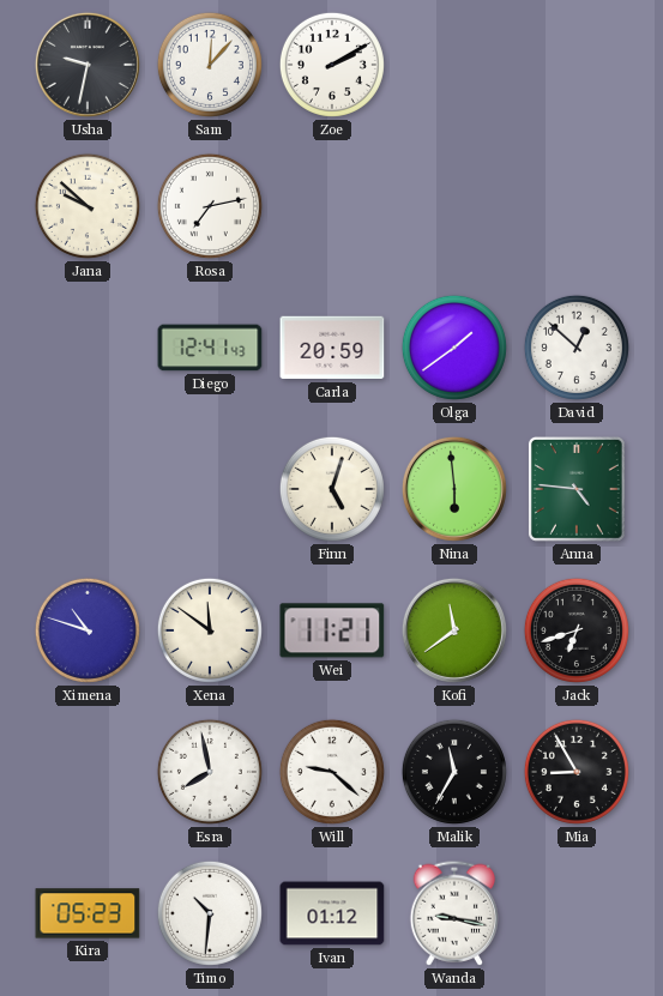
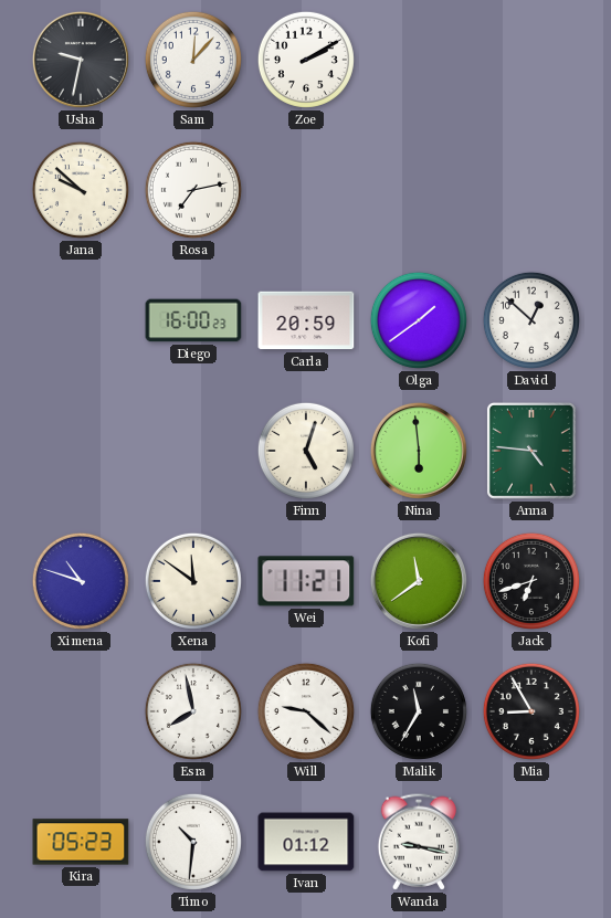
Diego: 12:41 -> 16:00
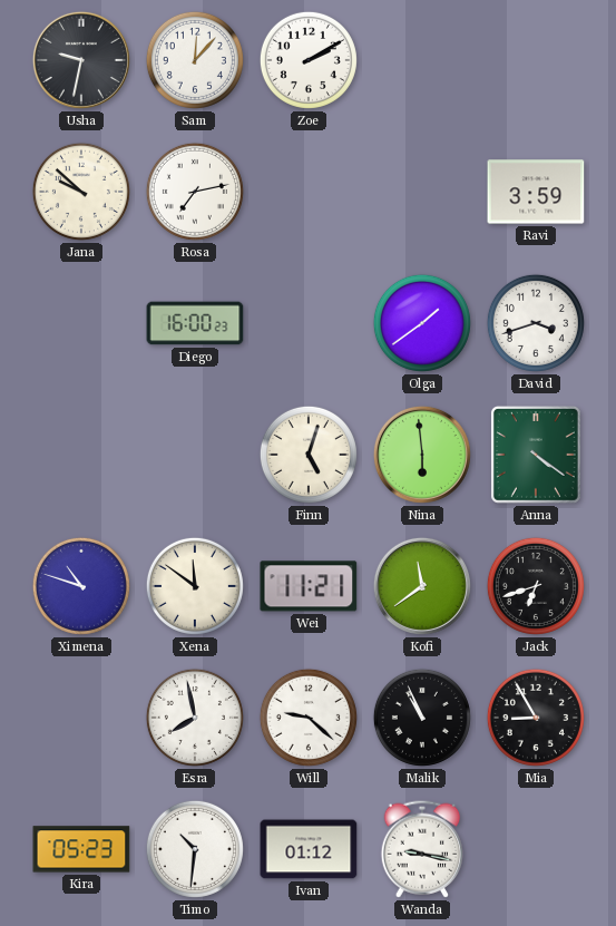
Ravi: none -> 3:59
Carla: 20:59 -> none
David: 12:52 -> 3:42
Anna: 4:46 -> 4:21
Malik: 11:35 -> 10:56
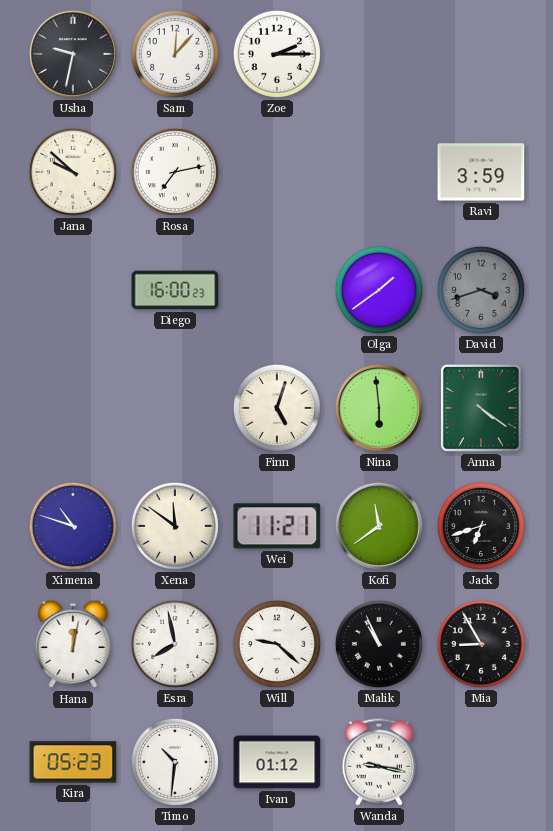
Zoe: 2:10 -> 2:15
David dial: white -> grey
Hana: none -> 12:02
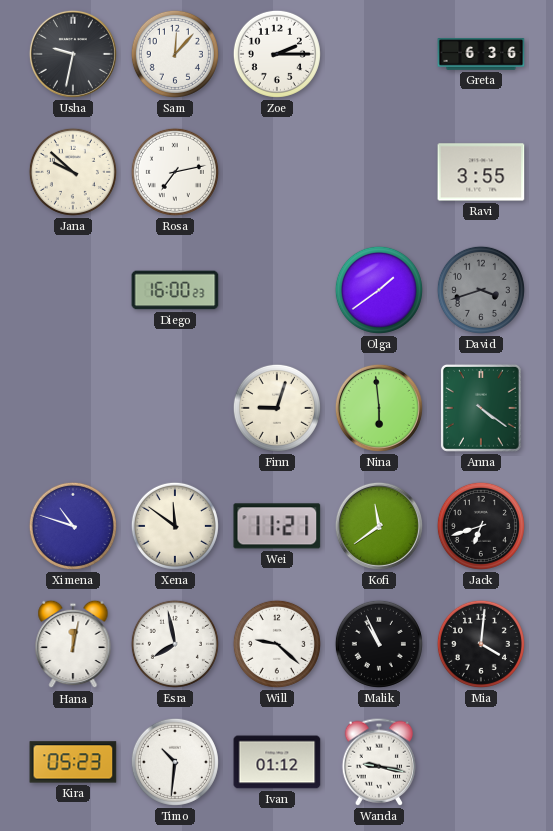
Greta: none -> 6:36
Ravi: 3:59 -> 3:55
Finn: 5:03 -> 9:03
Mia: 8:55 -> 4:01
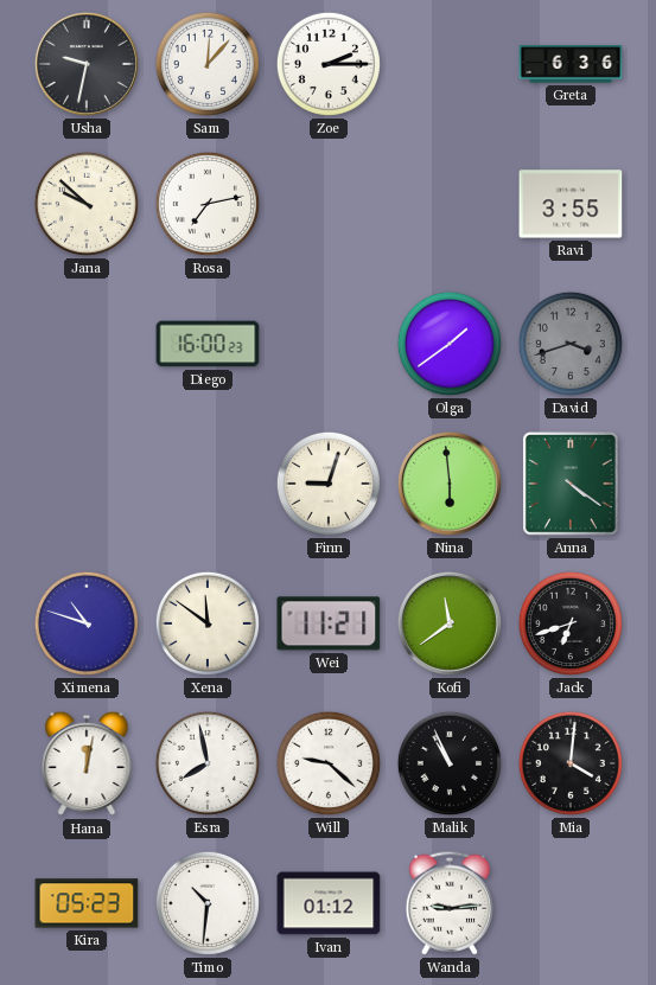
Wanda: 9:17 -> 9:14
